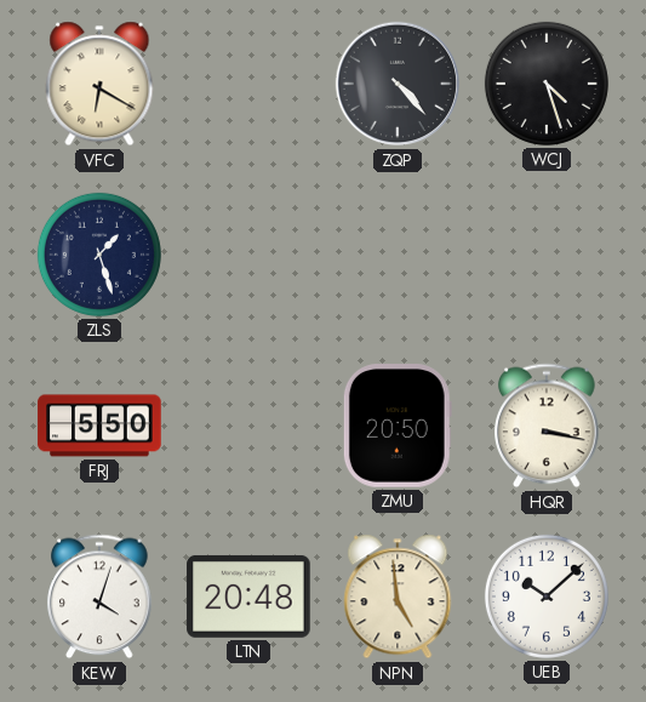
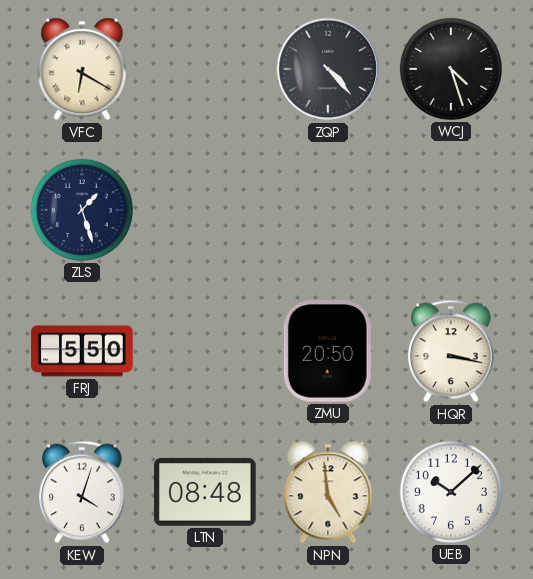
LTN: 20:48 -> 08:48
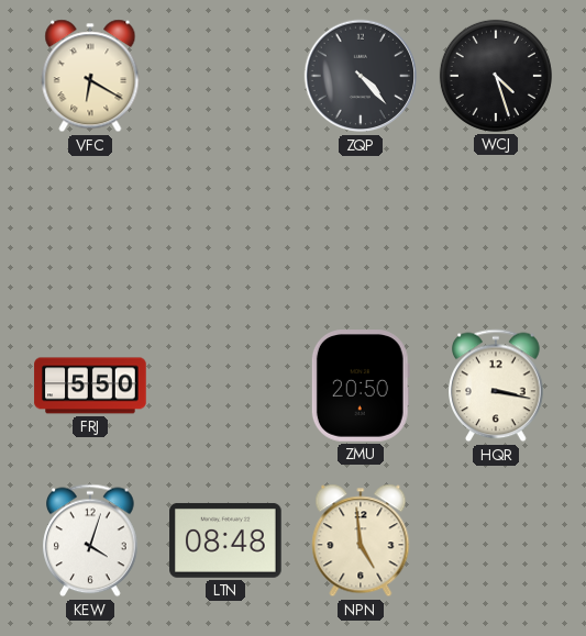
ZLS: 1:27 -> none
UEB: 10:08 -> none
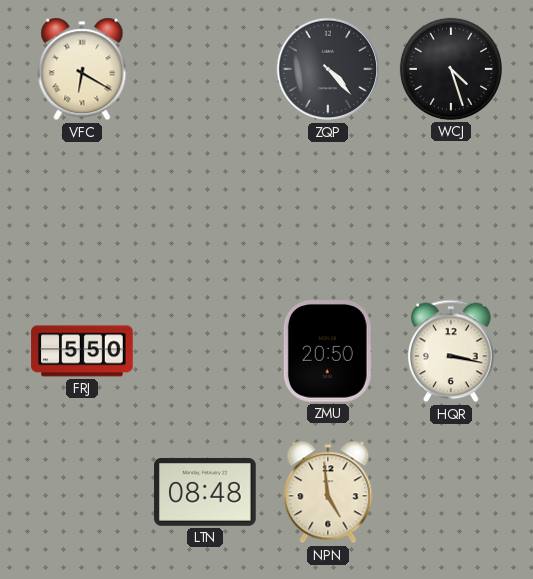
KEW: 4:03 -> none
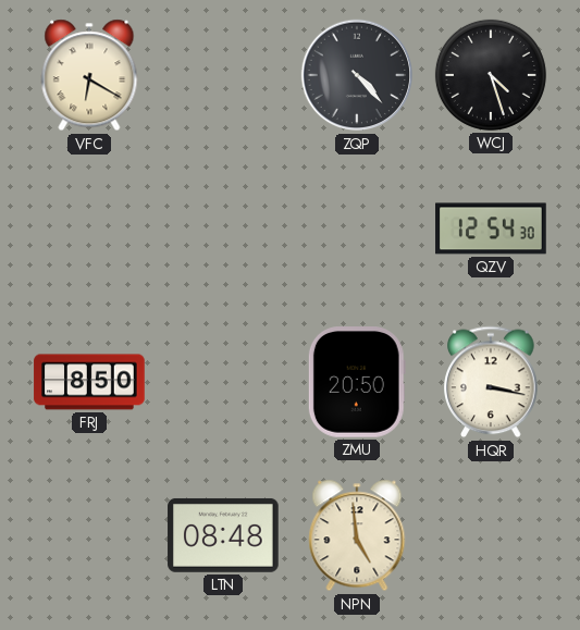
QZV: none -> 12:54
FRJ: 5:50 -> 8:50
